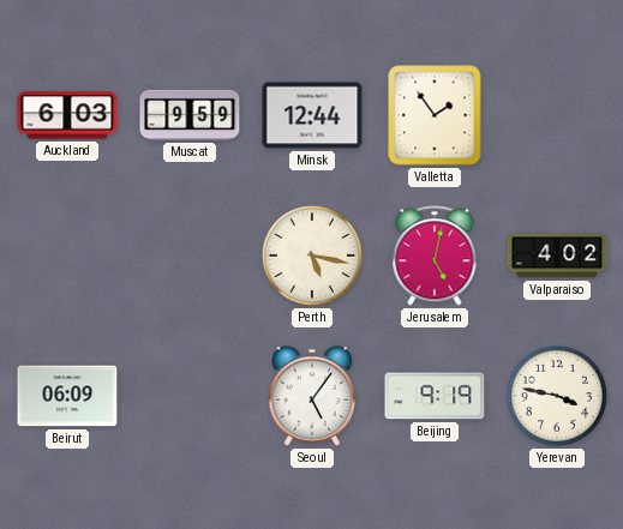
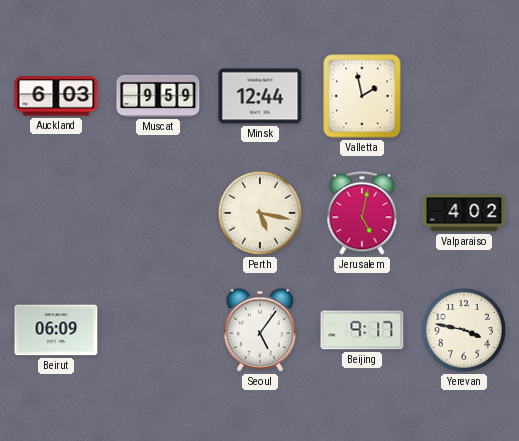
Valletta: 1:54 -> 1:58
Beijing: 9:19 -> 9:17
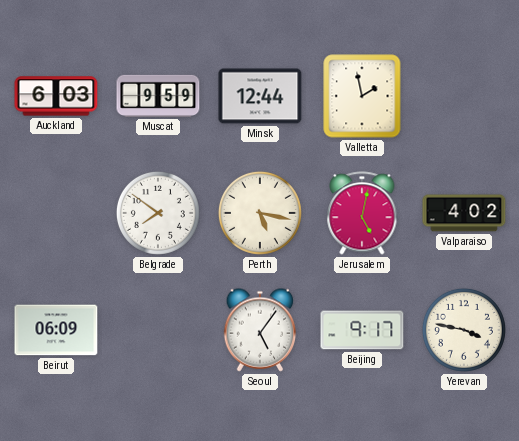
Belgrade: none -> 7:51
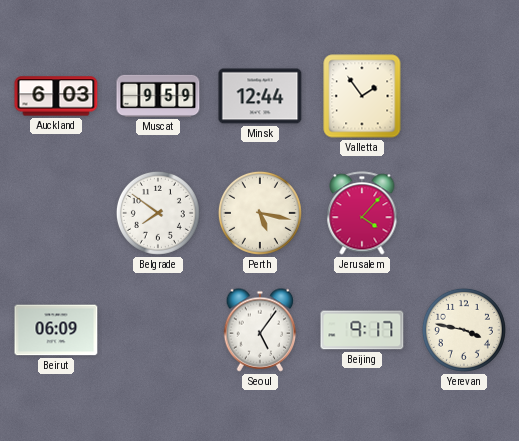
Valletta: 1:58 -> 1:54
Jerusalem: 5:02 -> 4:07
Valparaiso: 4:02 -> none
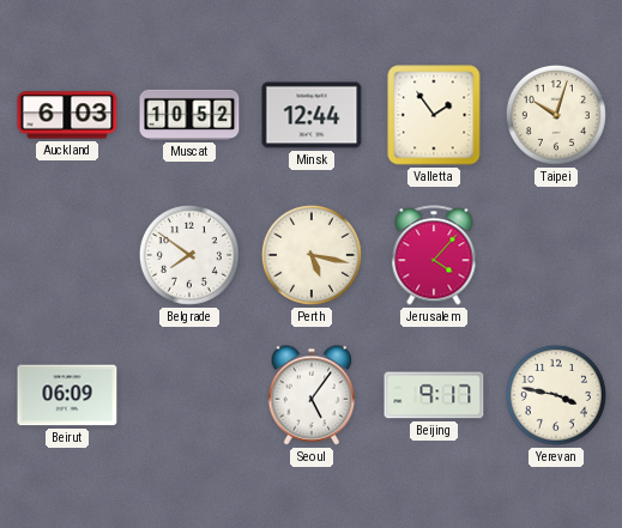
Muscat: 9:59 -> 10:52
Taipei: none -> 10:03
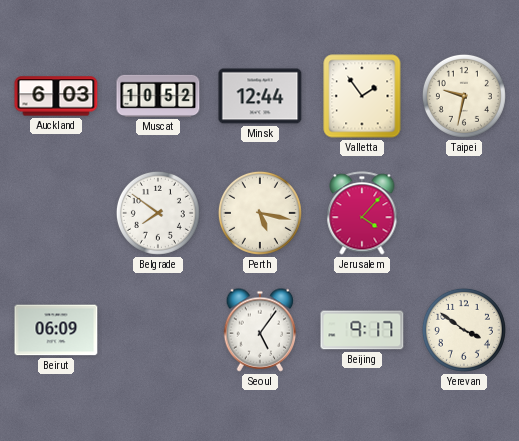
Taipei: 10:03 -> 9:32
Yerevan: 3:47 -> 3:51
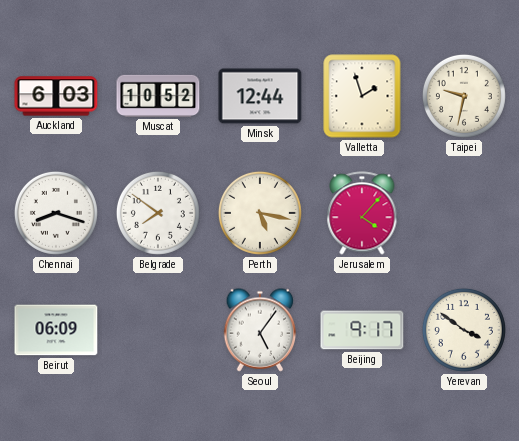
Valletta: 1:54 -> 1:57
Chennai: none -> 8:18
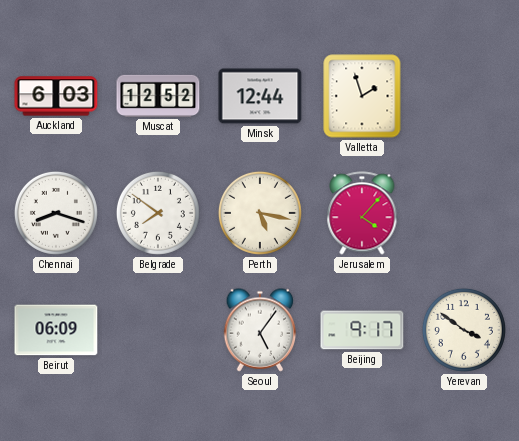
Muscat: 10:52 -> 12:52
Taipei: 9:32 -> none
